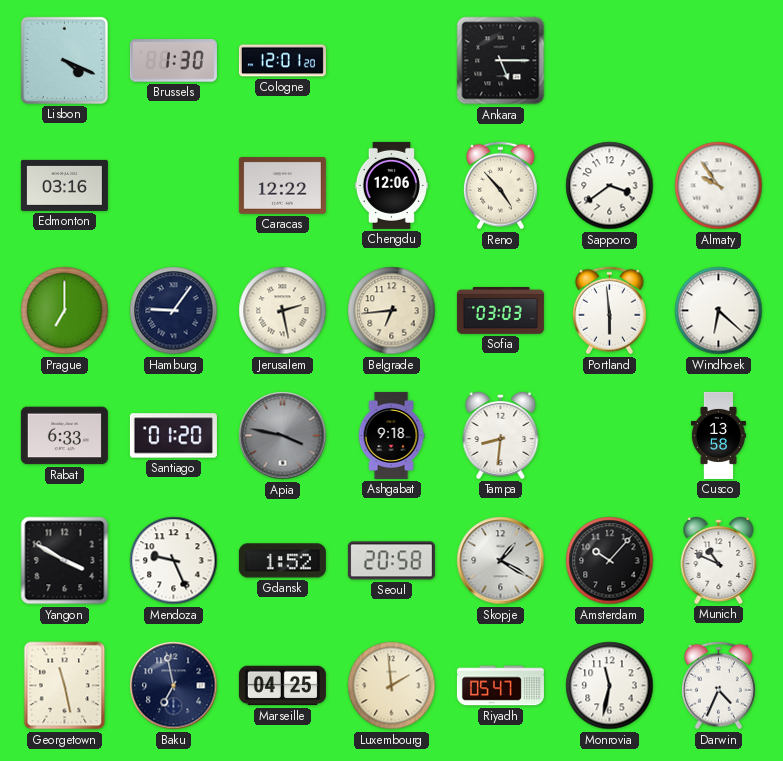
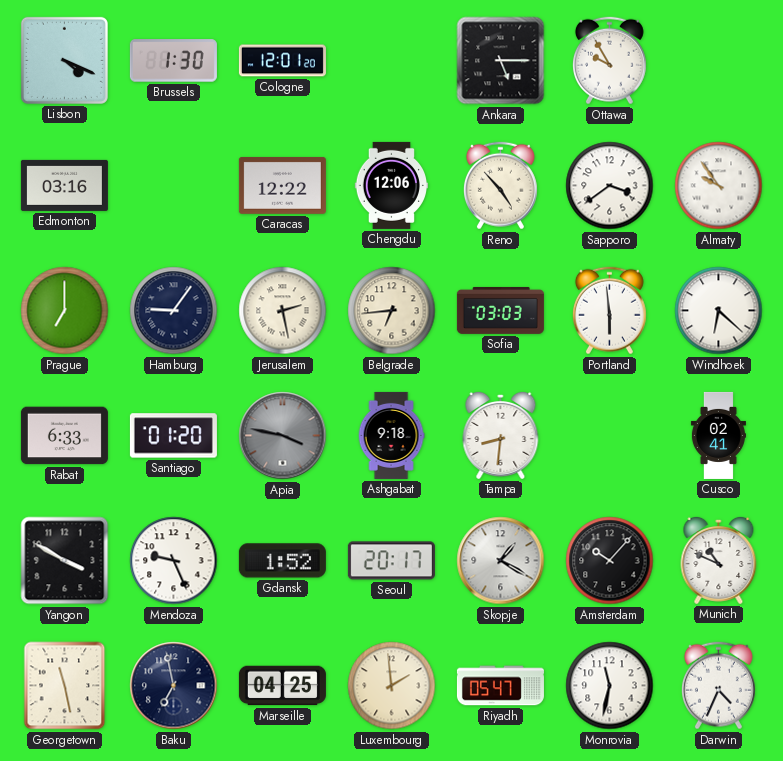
Ottawa: none -> 9:55
Cusco: 13:58 -> 02:41
Seoul: 20:58 -> 20:17
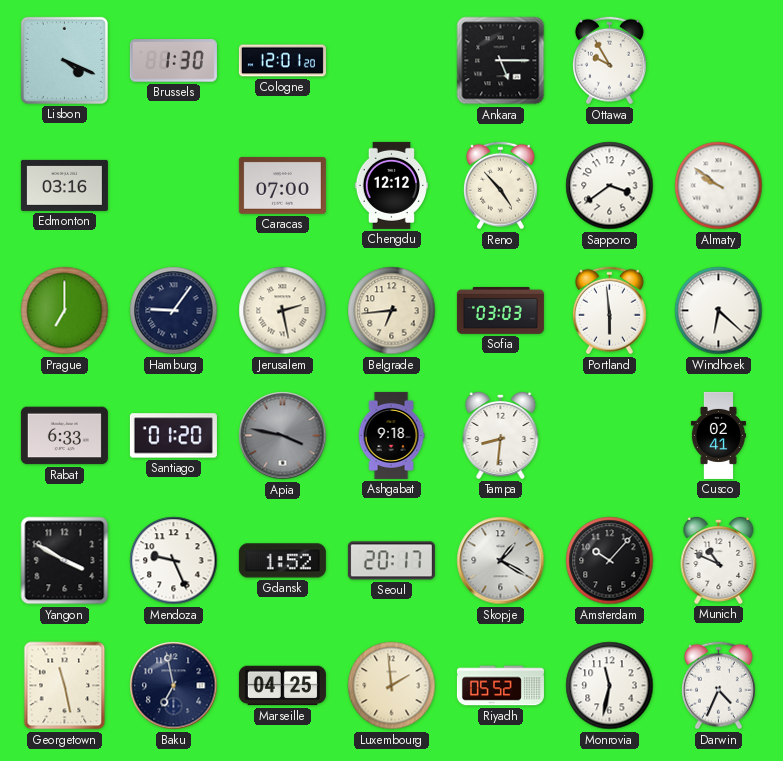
Caracas: 12:22 -> 07:00
Chengdu: 12:06 -> 12:12
Almaty: 9:54 -> 9:51
Riyadh: 05:47 -> 05:52
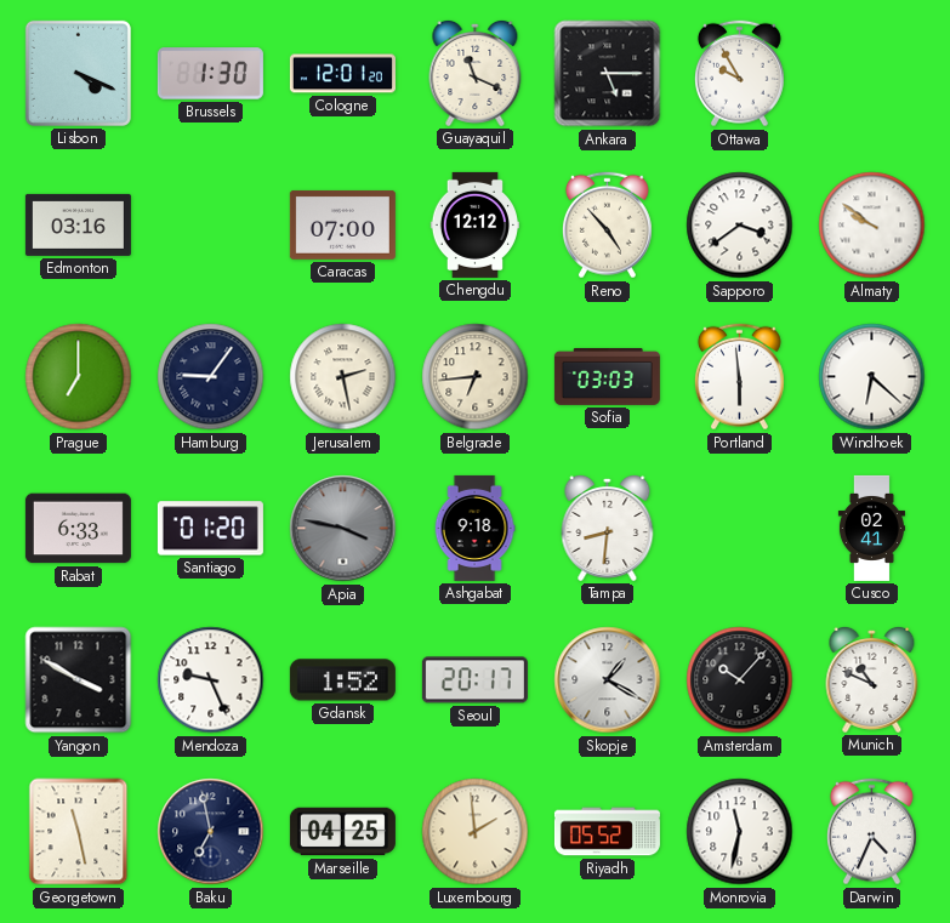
Guayaquil: none -> 11:19
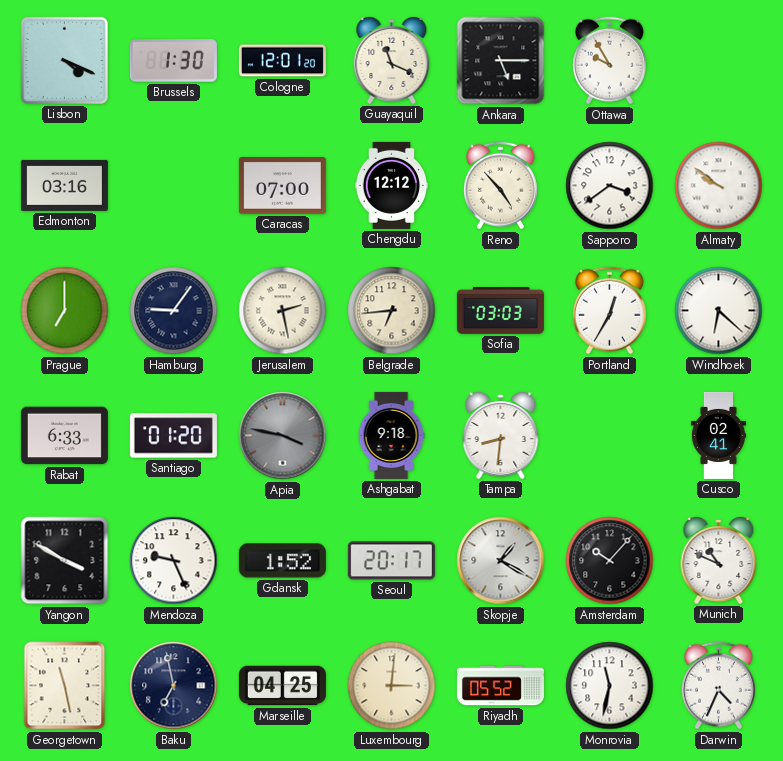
Portland: 5:59 -> 12:35
Luxembourg: 1:59 -> 3:01
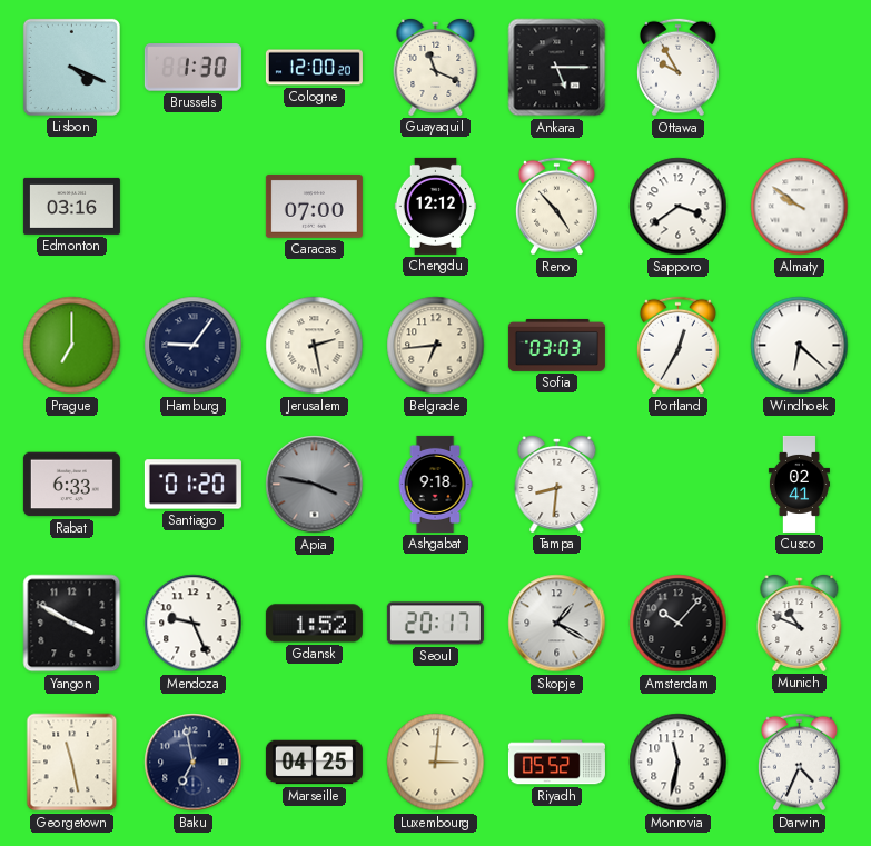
Cologne: 12:01 -> 12:00
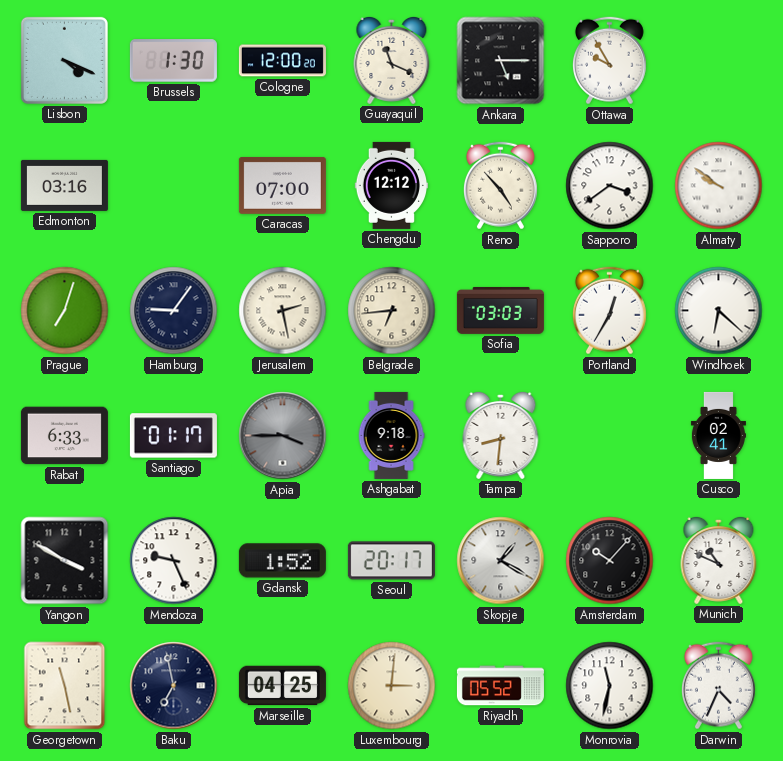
Prague: 7:00 -> 7:03
Santiago: 01:20 -> 01:17
Apia: 3:47 -> 3:45
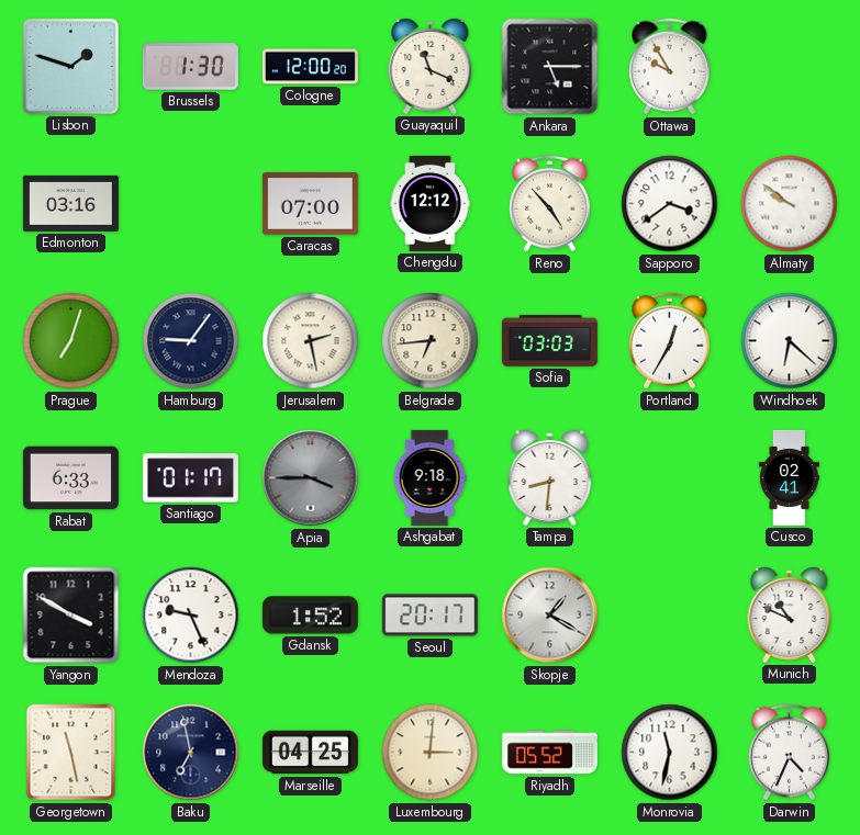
Lisbon: 4:19 -> 1:48
Amsterdam: 10:07 -> none
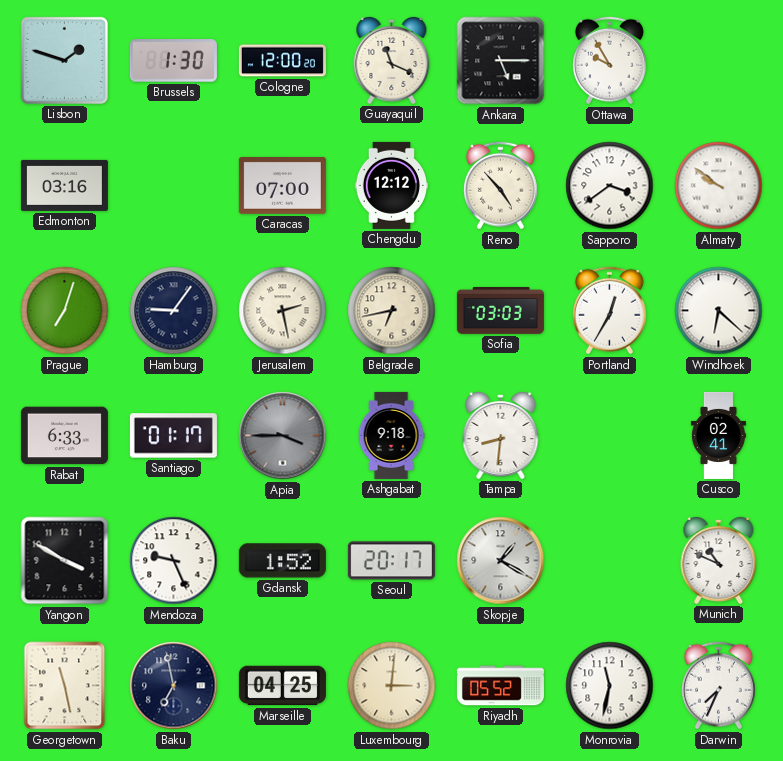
Belgrade: 6:44 -> 6:43
Darwin: 4:34 -> 7:34
